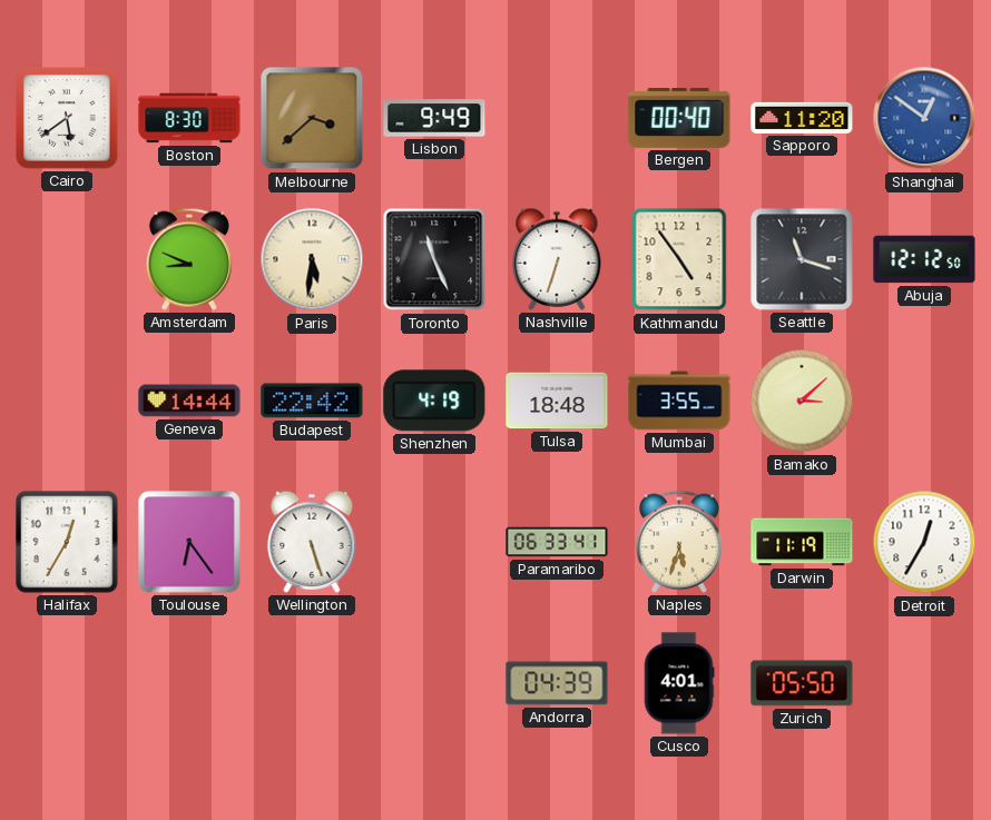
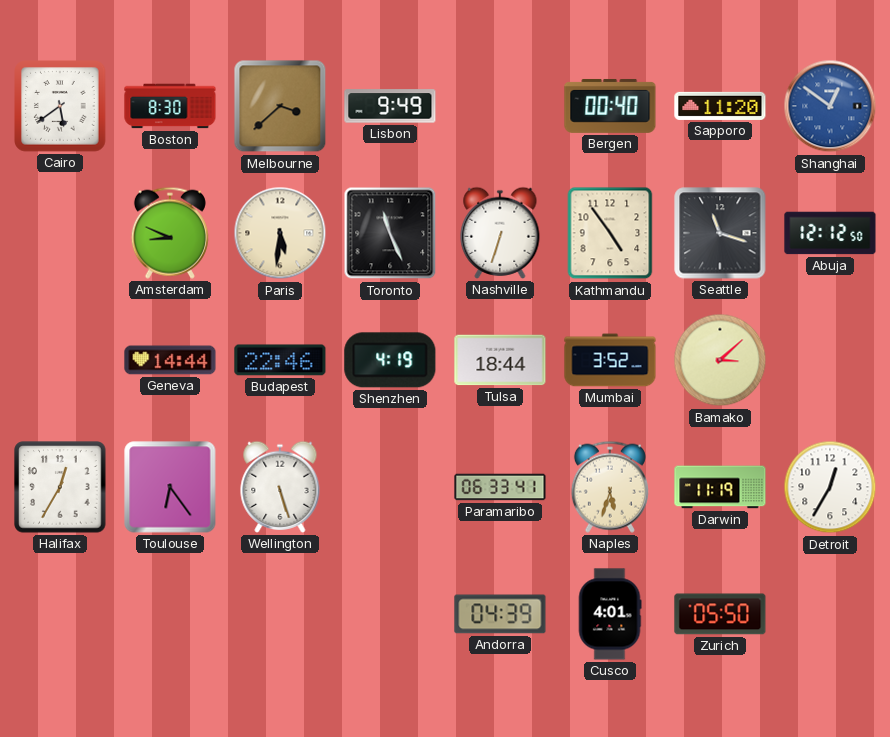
Budapest: 22:42 -> 22:46
Tulsa: 18:48 -> 18:44
Mumbai: 3:55 -> 3:52
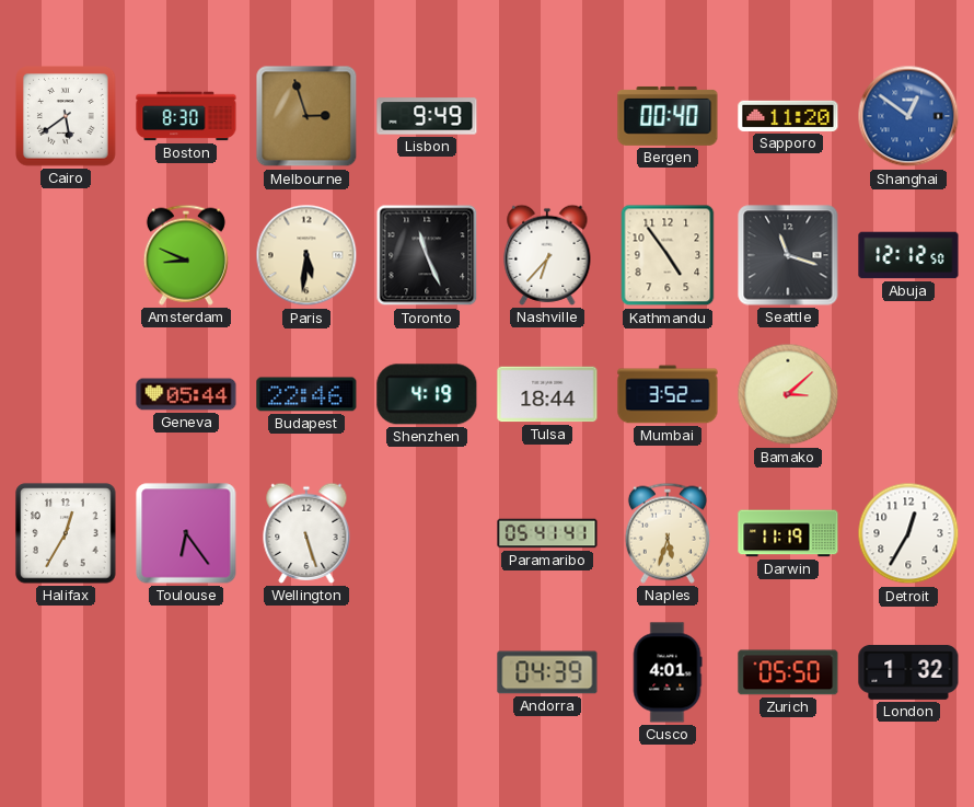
Melbourne: 3:38 -> 2:57
Nashville: 6:33 -> 6:37
Geneva: 14:44 -> 05:44
Paramaribo: 06:33 -> 05:41
London: none -> 1:32
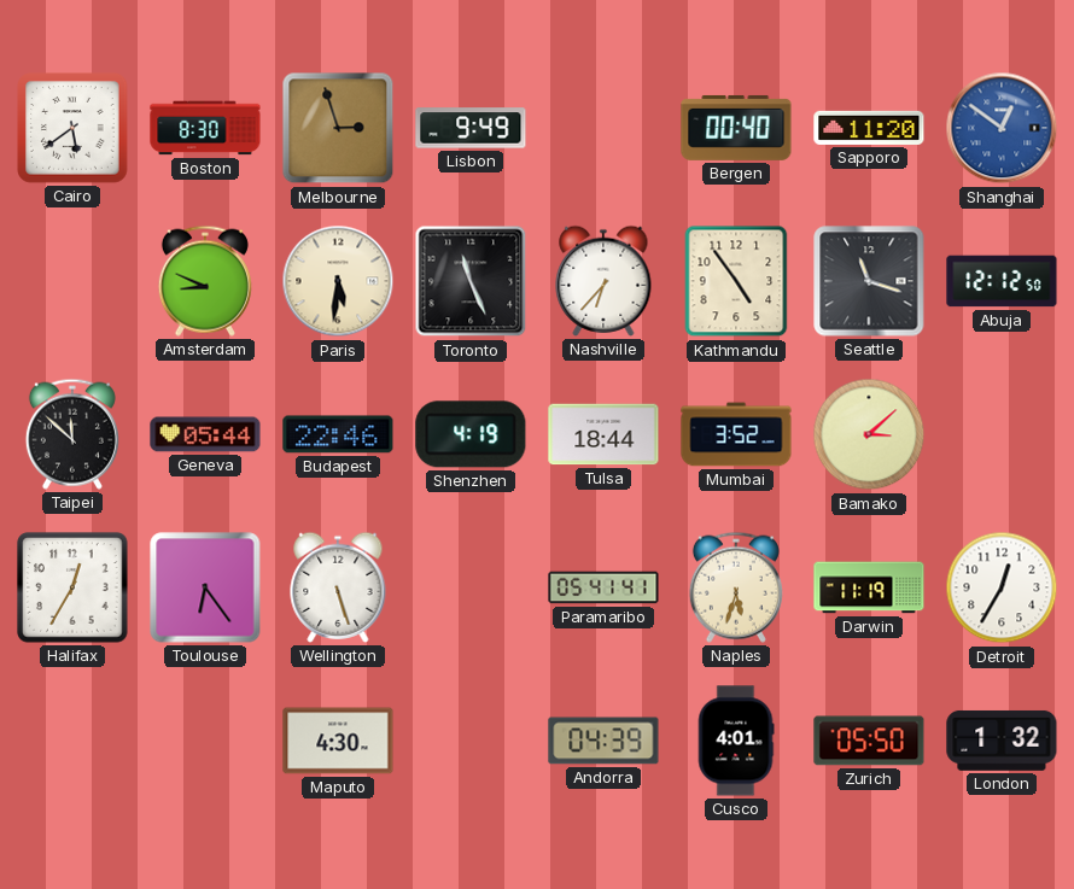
Taipei: none -> 11:52
Maputo: none -> 4:30
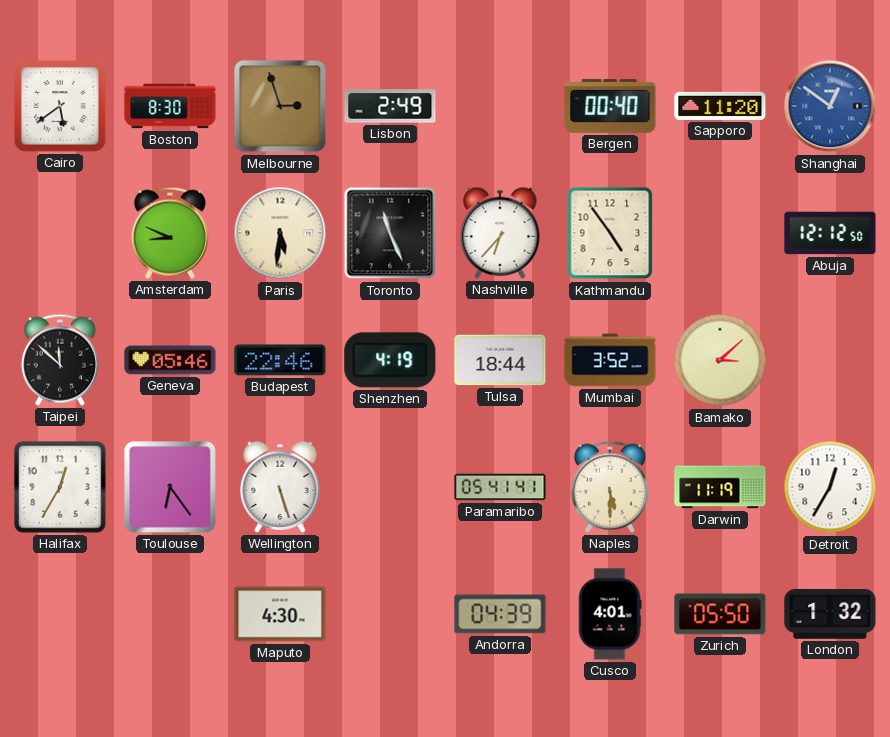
Lisbon: 9:49 -> 2:49
Seattle: 11:18 -> none
Geneva: 05:44 -> 05:46
Naples: 5:33 -> 5:30
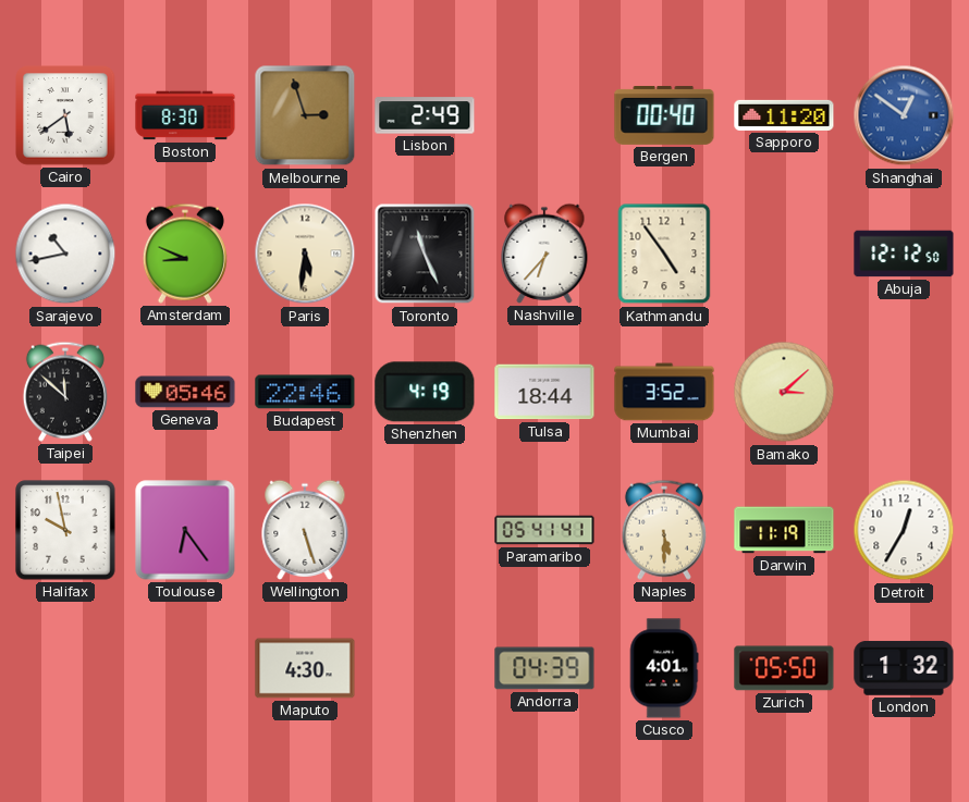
Sarajevo: none -> 10:43
Halifax: 12:35 -> 9:58
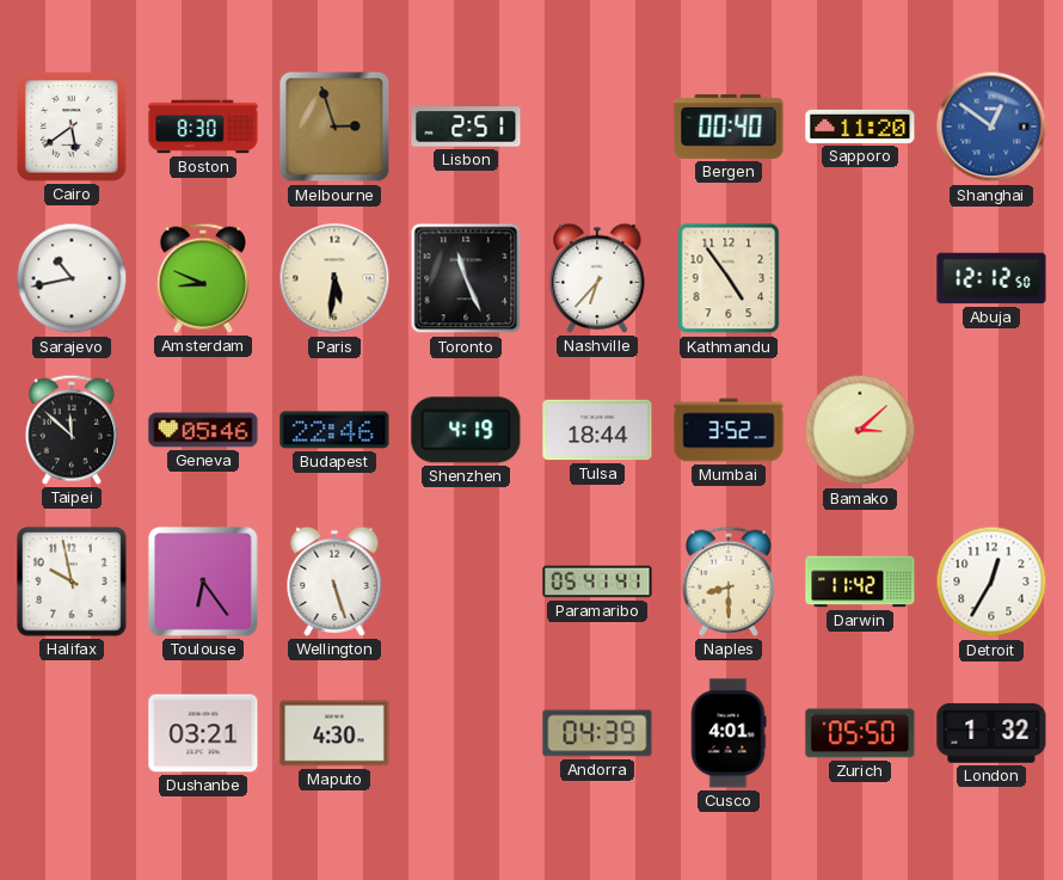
Lisbon: 2:49 -> 2:51
Naples: 5:30 -> 8:30
Darwin: 11:19 -> 11:42
Dushanbe: none -> 03:21
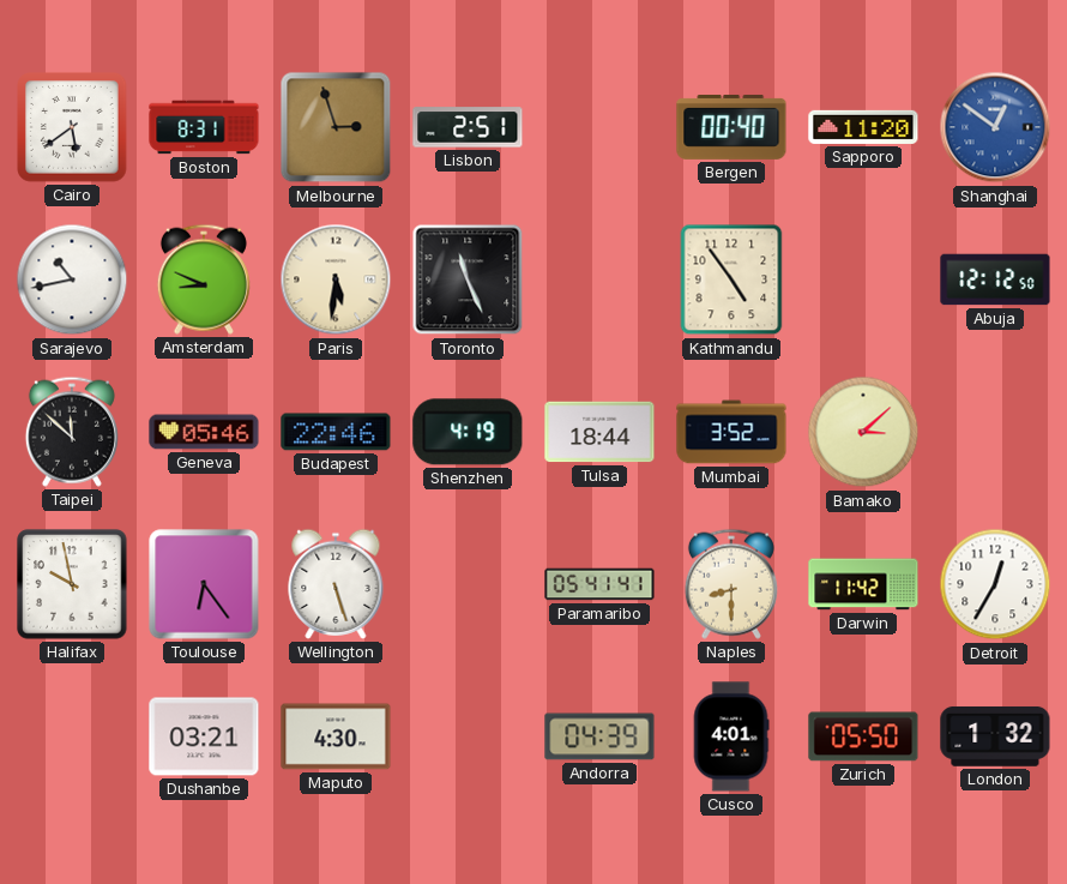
Boston: 8:30 -> 8:31
Nashville: 6:37 -> none
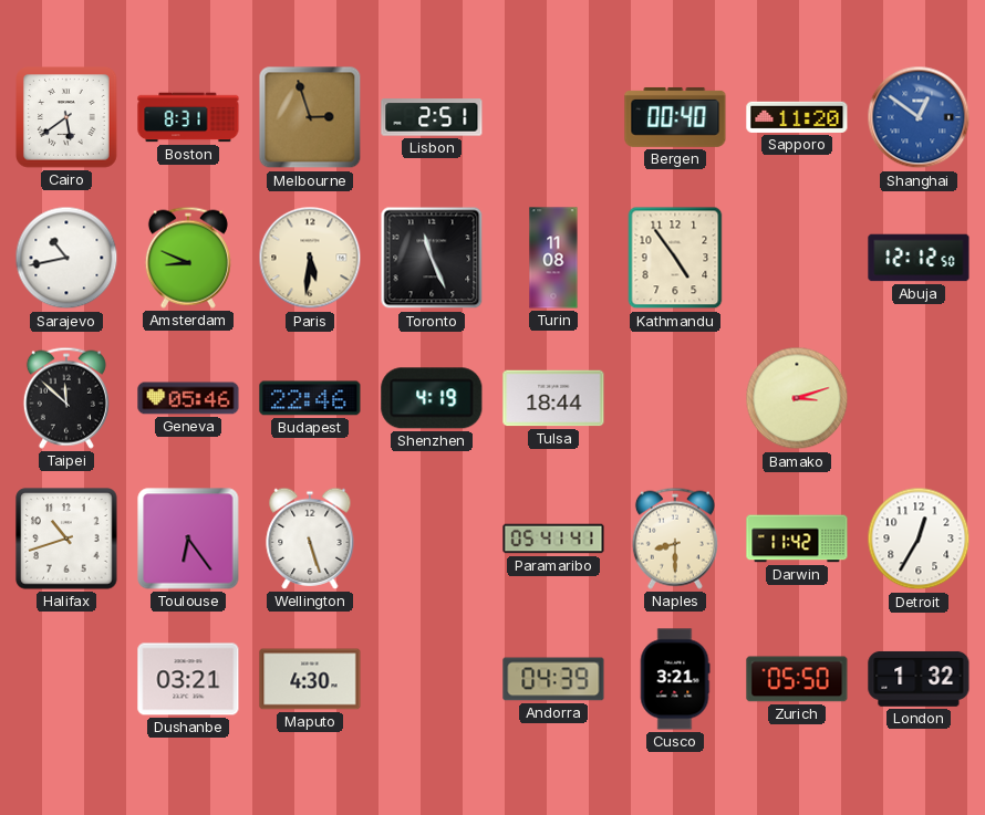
Turin: none -> 11:08
Mumbai: 3:52 -> none
Bamako: 3:08 -> 3:12
Halifax: 9:58 -> 10:42
Cusco: 4:01 -> 3:21
